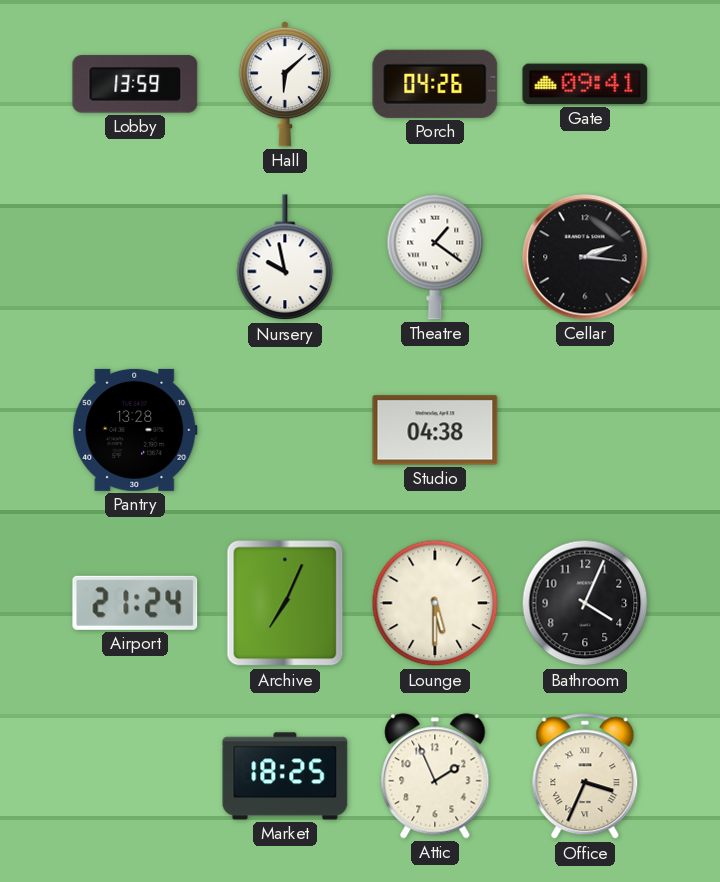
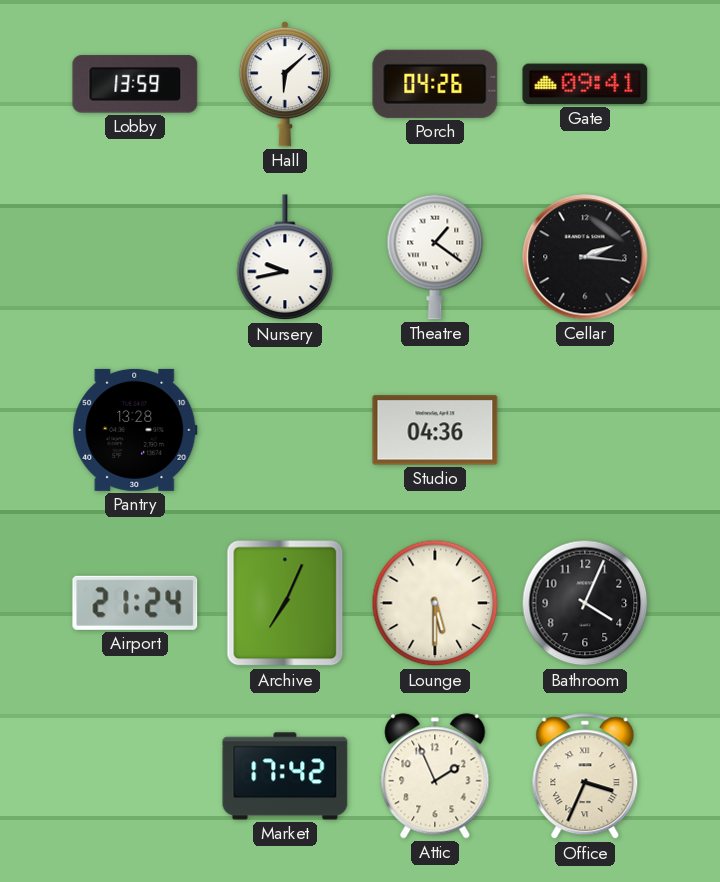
Nursery: 9:58 -> 9:43
Studio: 04:38 -> 04:36
Market: 18:25 -> 17:42
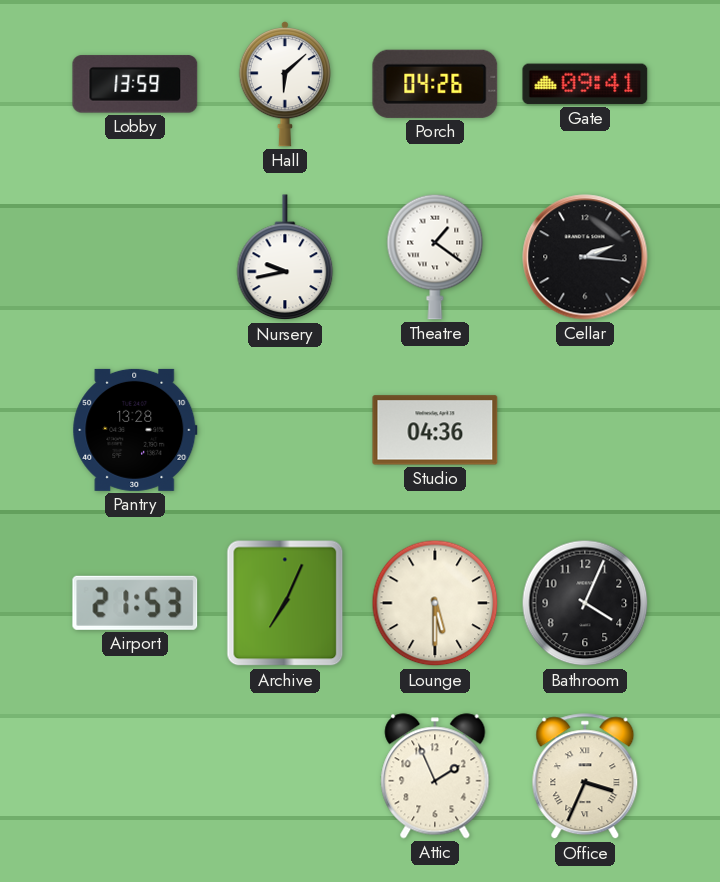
Airport: 21:24 -> 21:53
Market: 17:42 -> none
